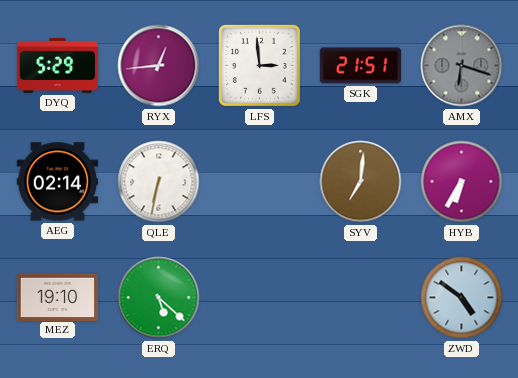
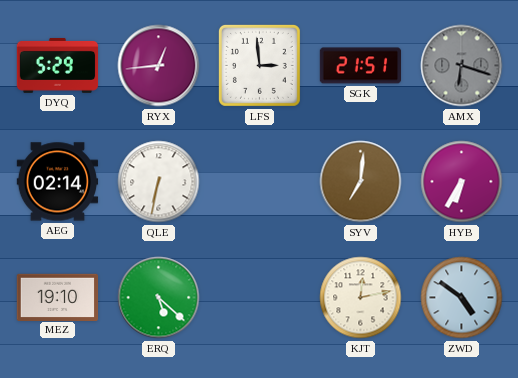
KJT: none -> 12:13
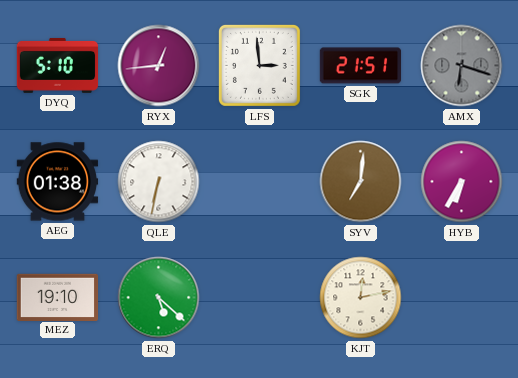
DYQ: 5:29 -> 5:10
AEG: 02:14 -> 01:38
ZWD: 4:51 -> none
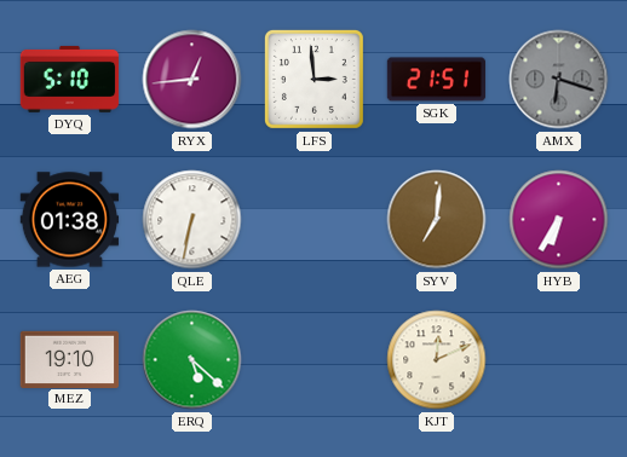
KJT: 12:13 -> 12:11
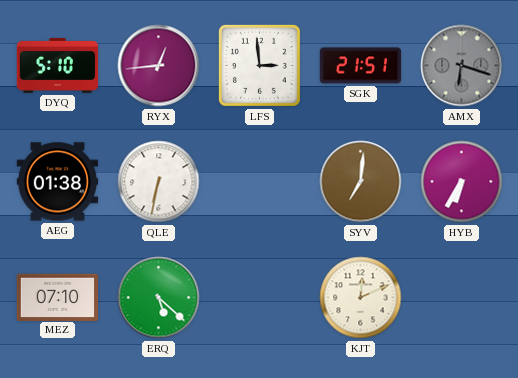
MEZ: 19:10 -> 07:10
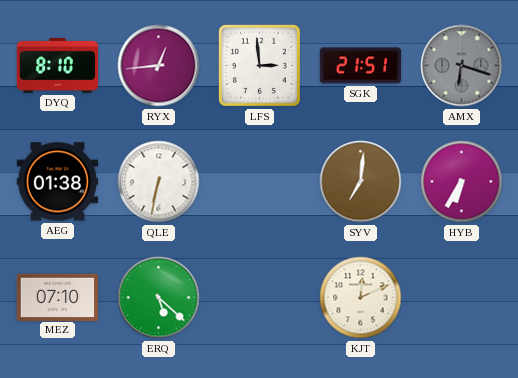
DYQ: 5:10 -> 8:10
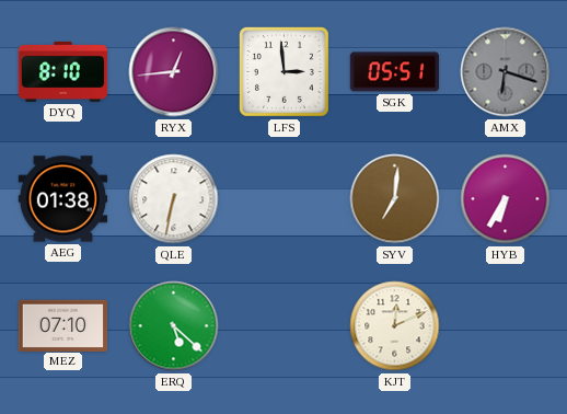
SGK: 21:51 -> 05:51
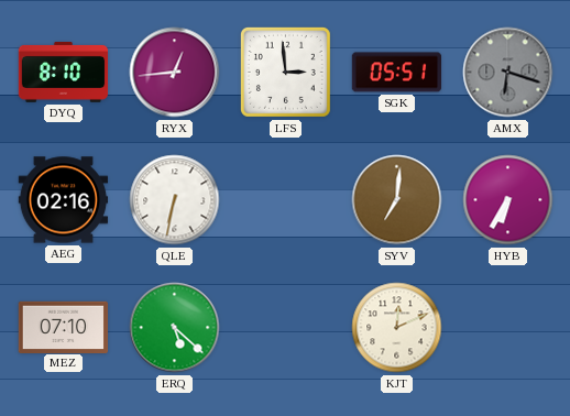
AEG: 01:38 -> 02:16
